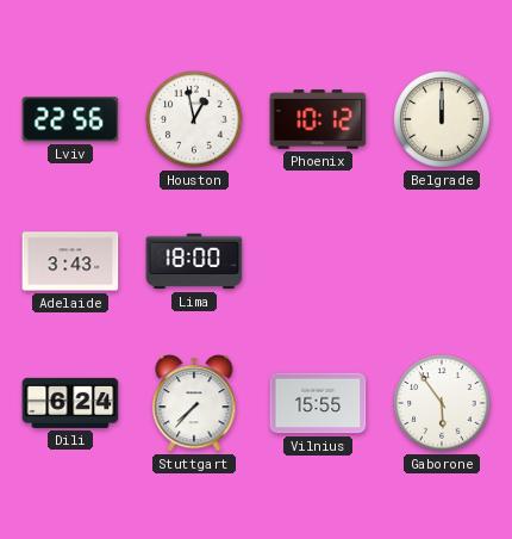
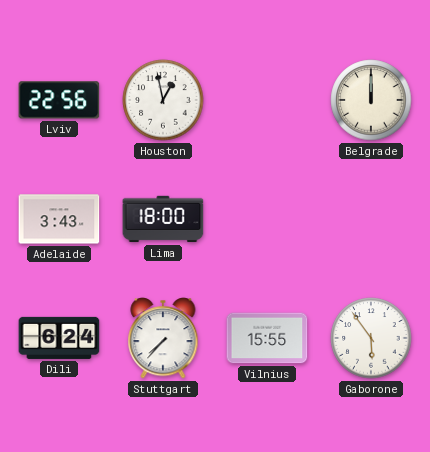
Phoenix: 10:12 -> none
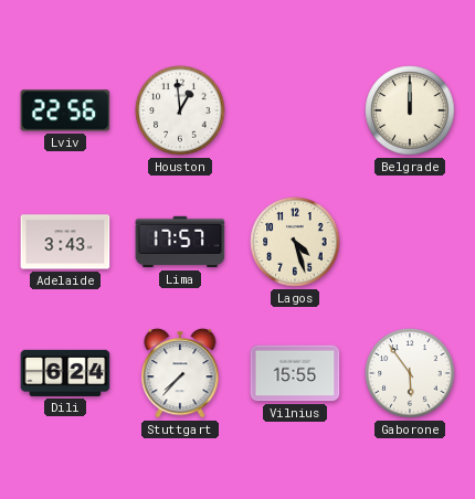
Houston: 12:58 -> 12:59
Lima: 18:00 -> 17:57
Lagos: none -> 4:27
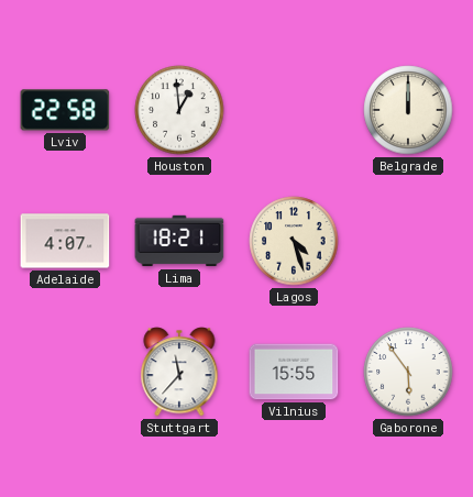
Lviv: 22:56 -> 22:58
Adelaide: 3:43 -> 4:07
Lima: 17:57 -> 18:21
Dili: 6:24 -> none
Stuttgart: 7:37 -> 11:37
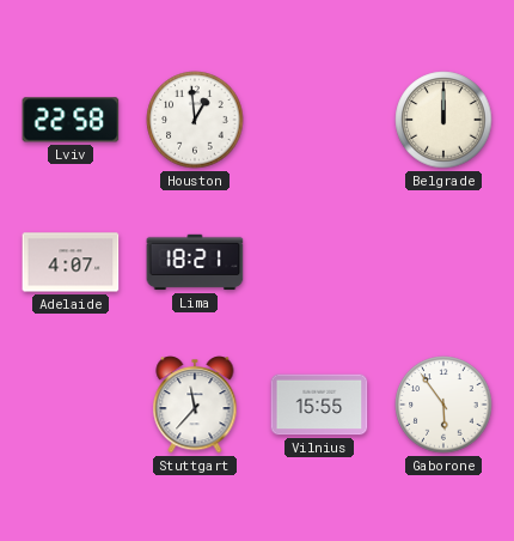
Lagos: 4:27 -> none
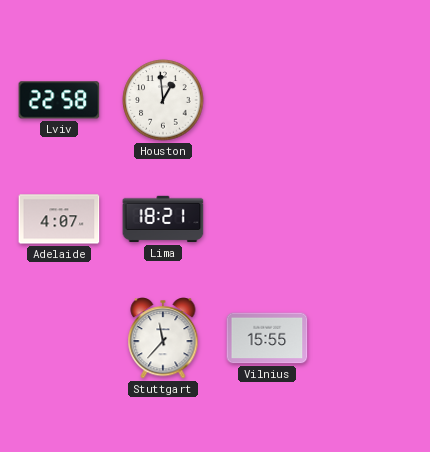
Belgrade: 12:00 -> none
Gaborone: 5:54 -> none
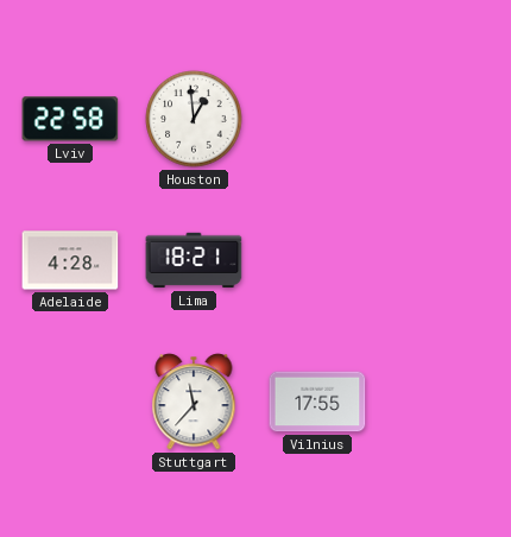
Adelaide: 4:07 -> 4:28
Vilnius: 15:55 -> 17:55
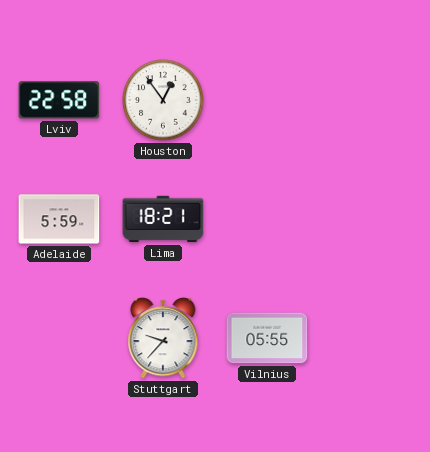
Houston: 12:59 -> 12:54
Adelaide: 4:28 -> 5:59
Stuttgart: 11:37 -> 9:37
Vilnius: 17:55 -> 05:55
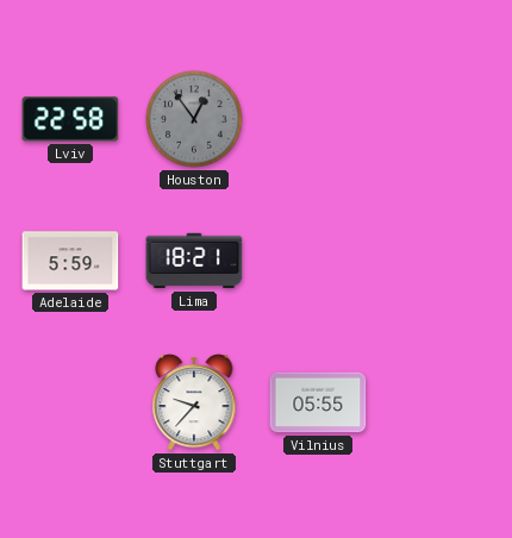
Houston dial: white -> grey
